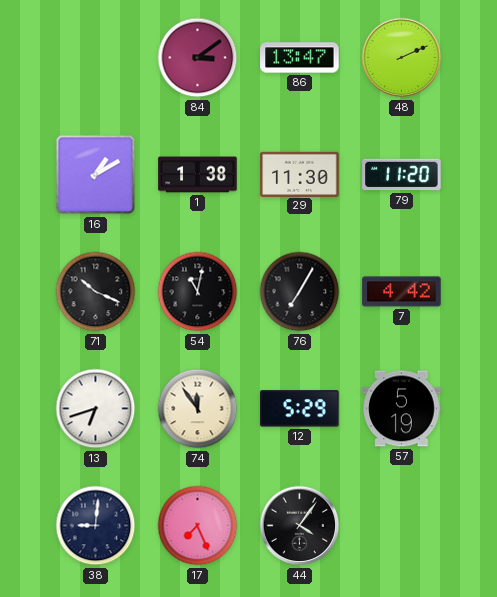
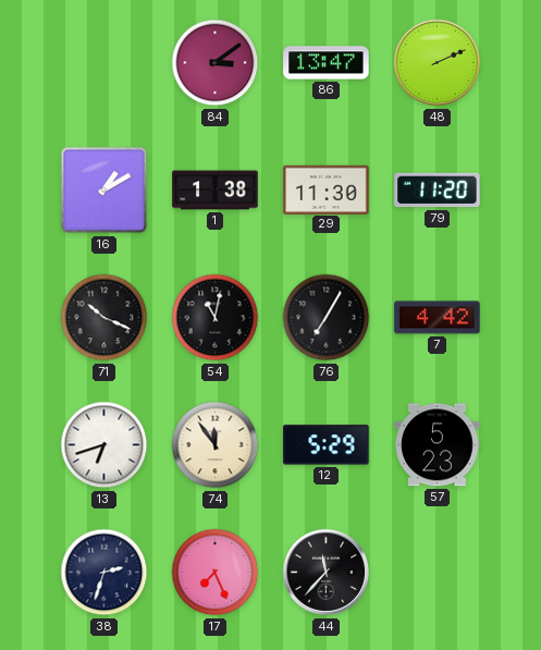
57: 5:19 -> 5:23
38: 9:01 -> 2:33
44: 4:06 -> 11:37
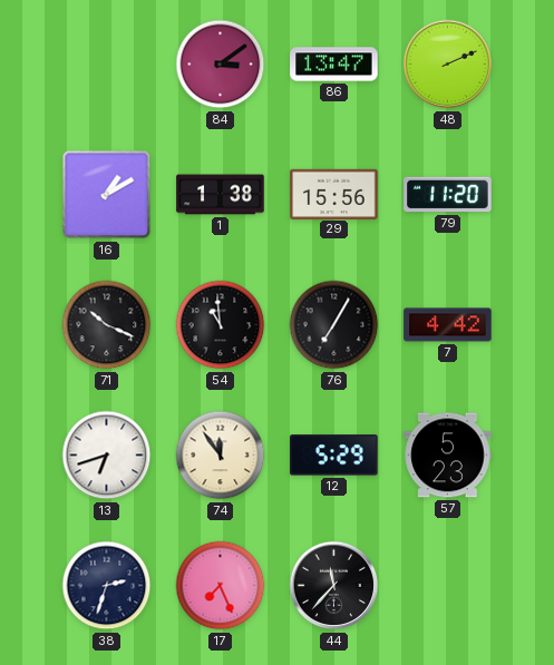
29: 11:30 -> 15:56
54: 11:02 -> 10:59
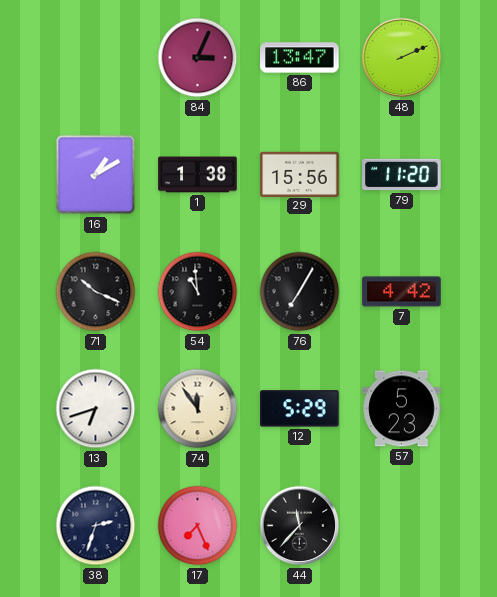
84: 3:09 -> 3:04
